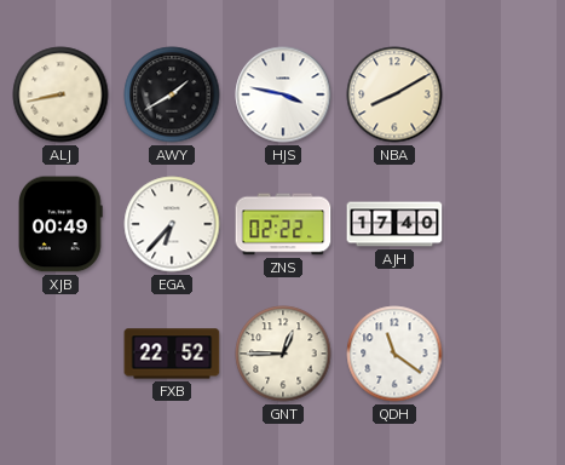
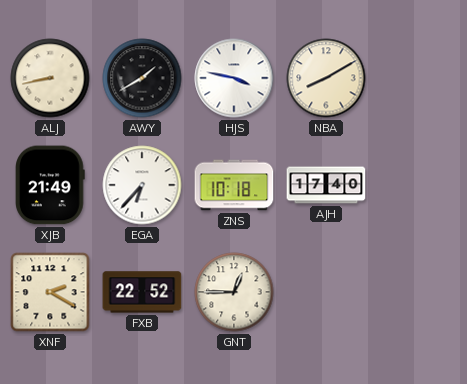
XJB: 00:49 -> 21:49
ZNS: 02:22 -> 10:18
XNF: none -> 2:20
QDH: 11:21 -> none
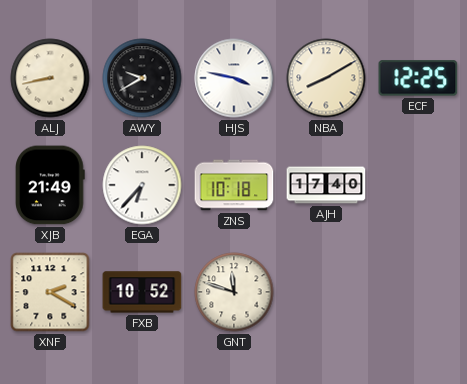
AWY: 1:40 -> 9:40
ECF: none -> 12:25
FXB: 22:52 -> 10:52
GNT: 12:45 -> 11:48
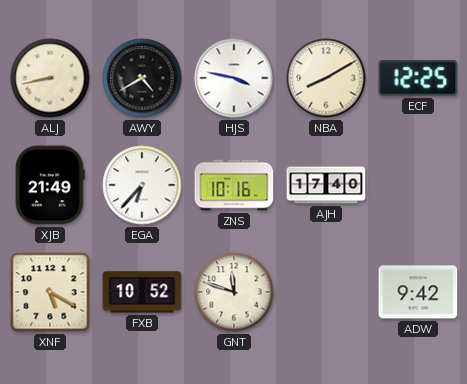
AWY: 9:40 -> 4:40
ZNS: 10:18 -> 10:16
XNF: 2:20 -> 5:20
ADW: none -> 9:42
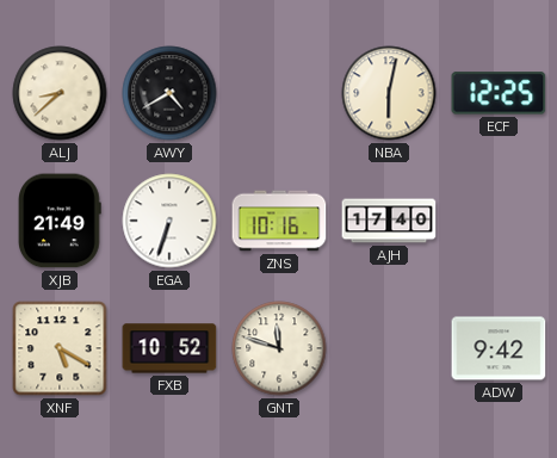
ALJ: 8:43 -> 8:38
HJS: 3:47 -> none
NBA: 8:10 -> 6:02
EGA: 6:37 -> 6:33
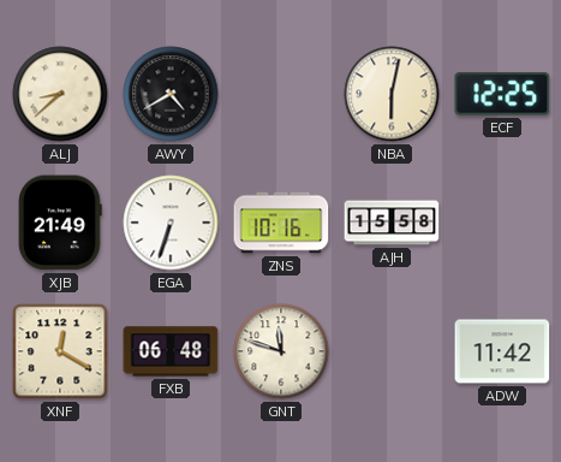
AJH: 17:40 -> 15:58
XNF: 5:20 -> 12:20
FXB: 10:52 -> 06:48
ADW: 9:42 -> 11:42
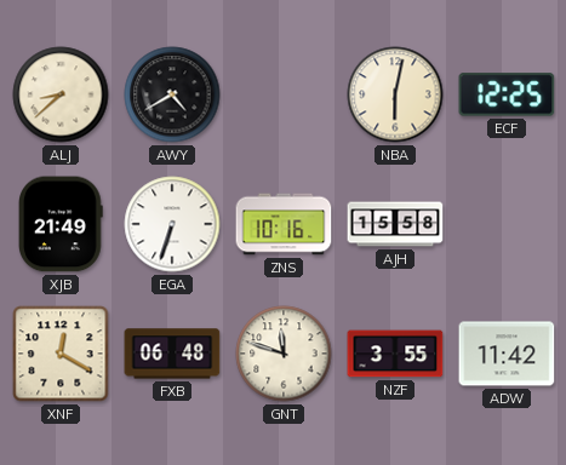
NZF: none -> 3:55
